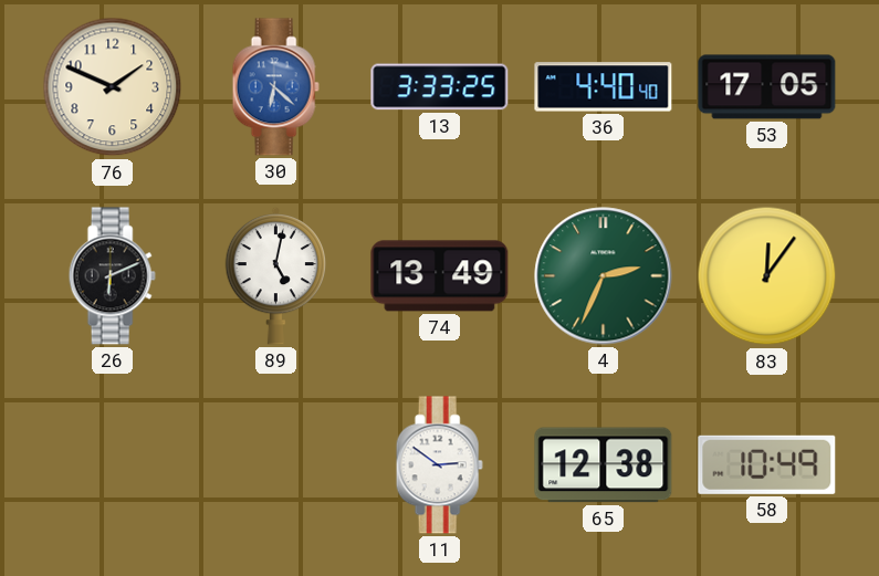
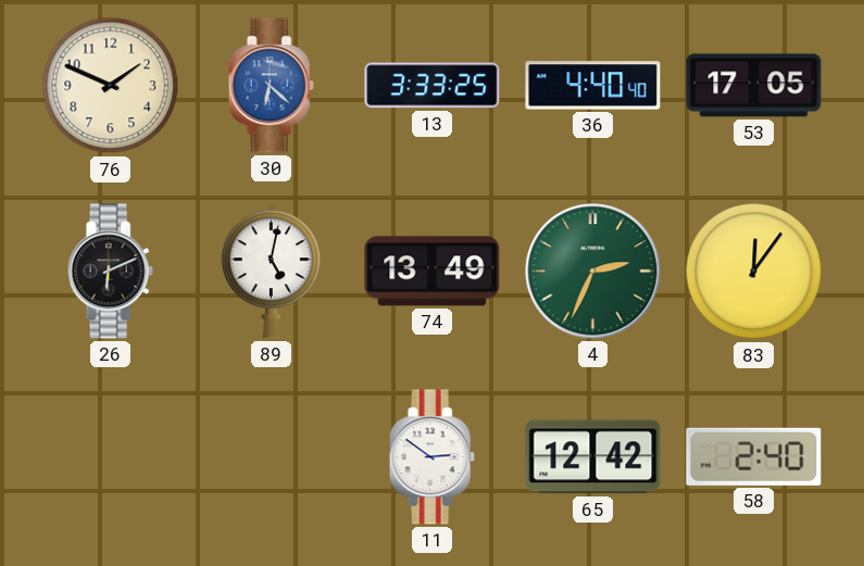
65: 12:38 -> 12:42
58: 10:49 -> 2:40
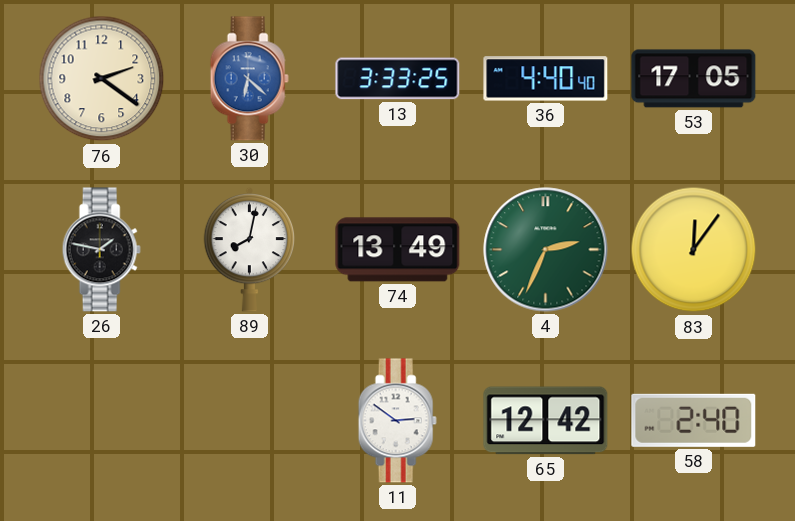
76: 1:49 -> 2:21
26: 6:11 -> 1:47
89: 5:02 -> 8:02
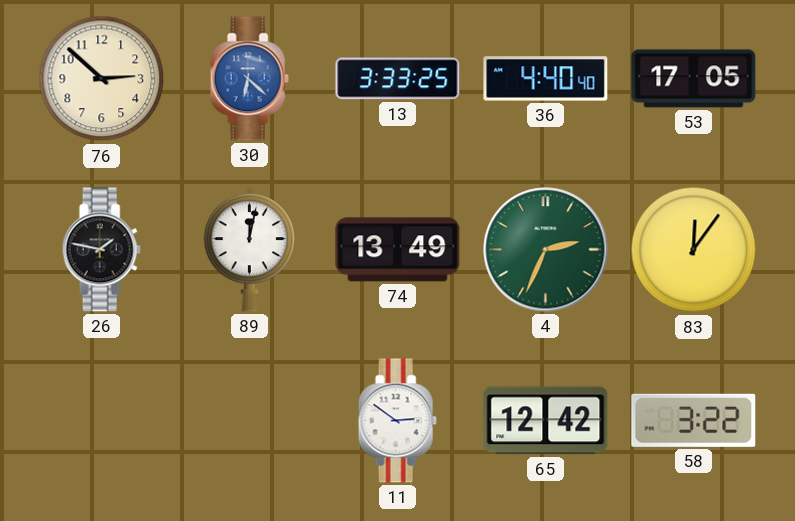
76: 2:21 -> 2:52
89: 8:02 -> 12:02
58: 2:40 -> 3:22
